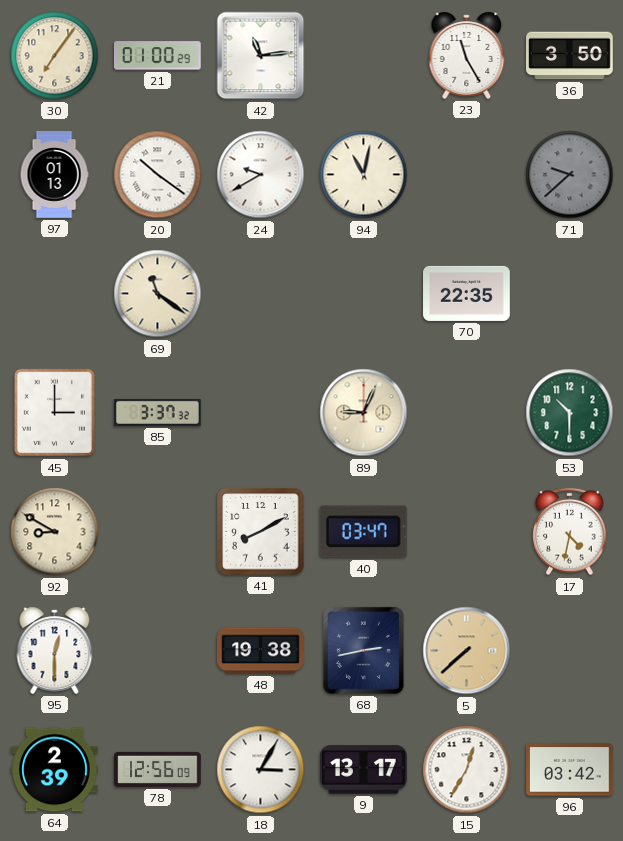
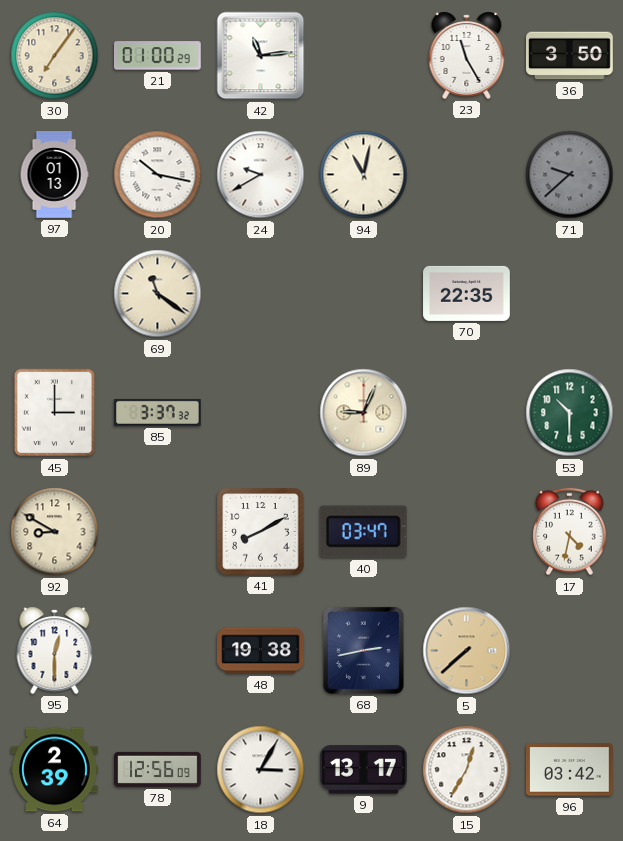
20: 10:21 -> 10:17
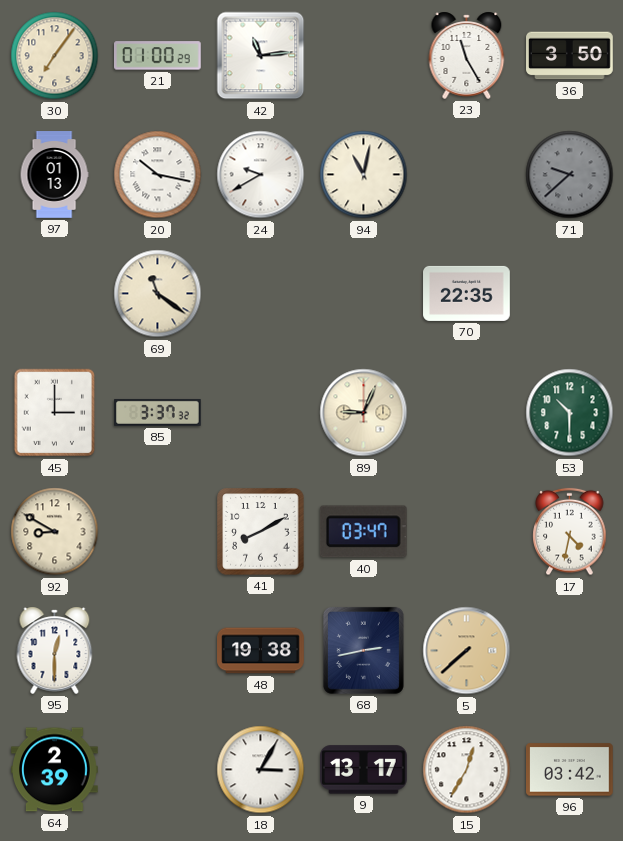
78: 12:56 -> none
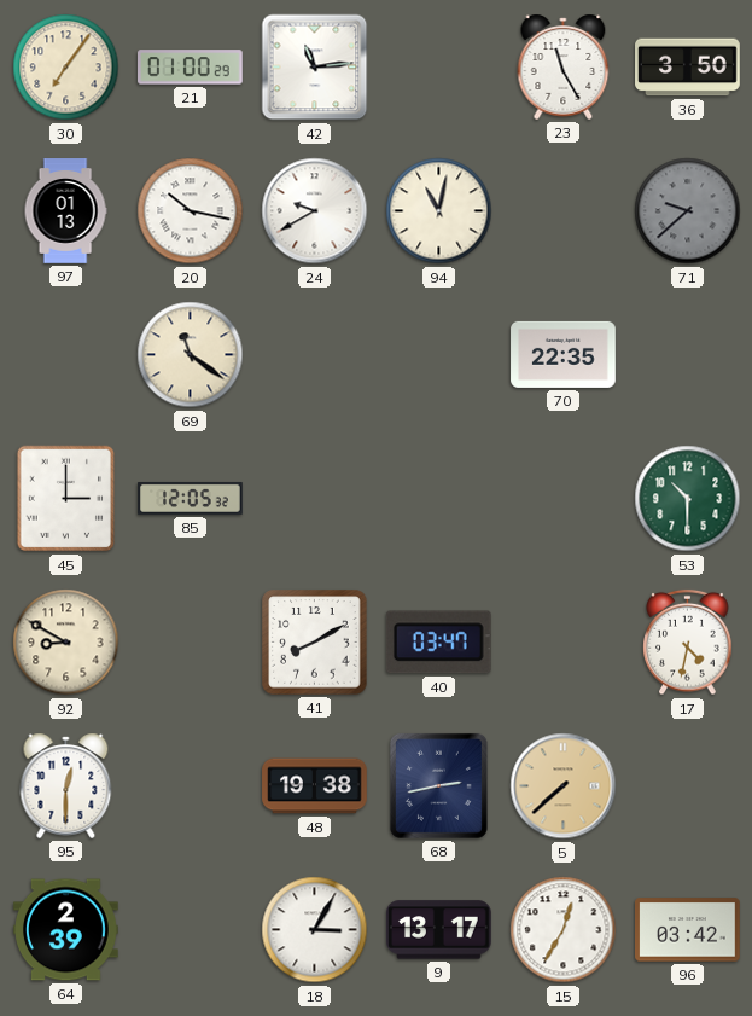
85: 3:37 -> 12:05
89: 9:04 -> none
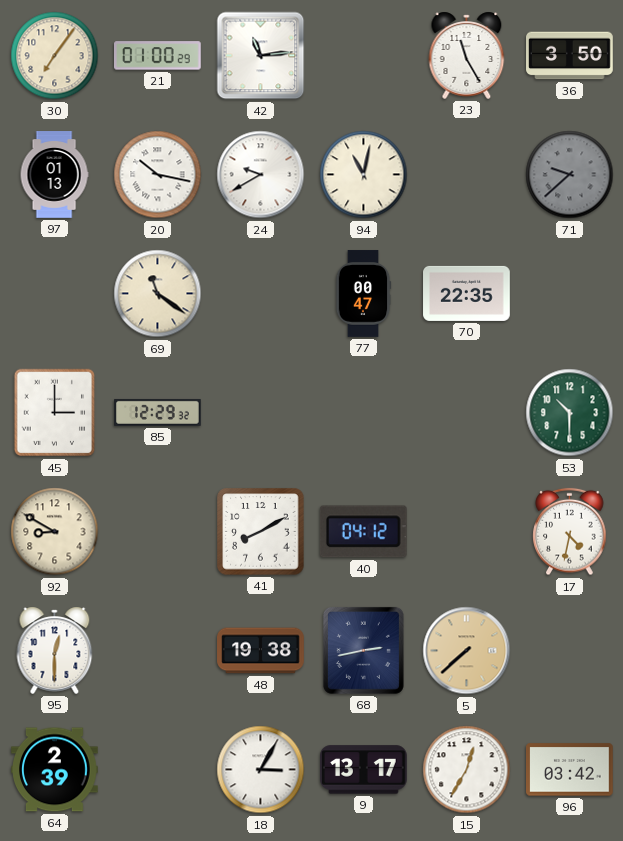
77: none -> 00:47
85: 12:05 -> 12:29
40: 03:47 -> 04:12
